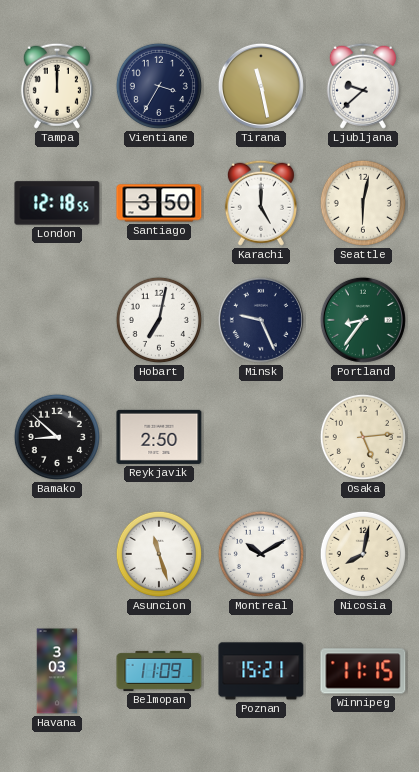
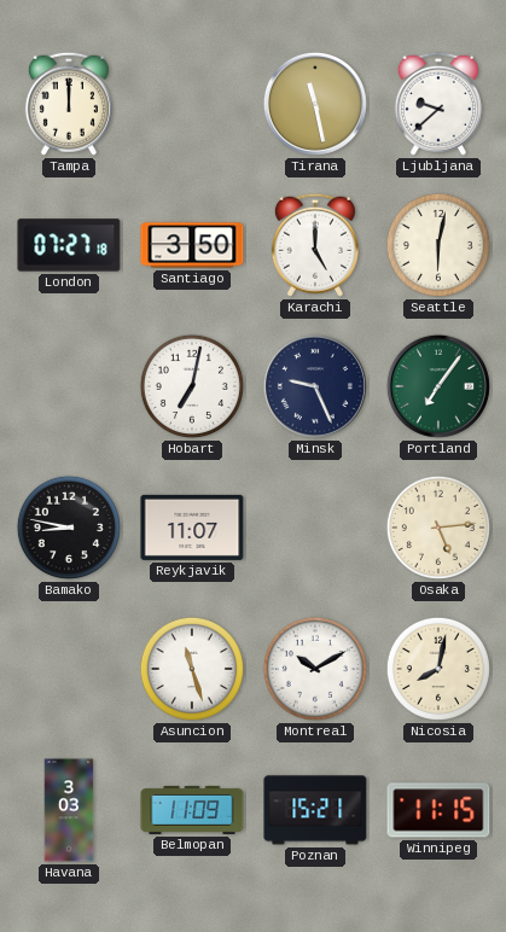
Vientiane: 3:35 -> none
London: 12:18 -> 07:27
Portland: 8:36 -> 7:06
Bamako: 8:52 -> 8:47
Reykjavik: 2:50 -> 11:07
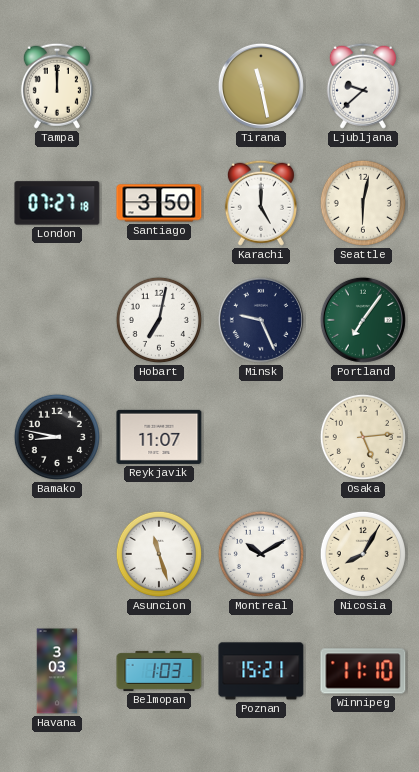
Nicosia: 8:02 -> 8:05
Belmopan: 11:09 -> 1:03
Winnipeg: 11:15 -> 11:10
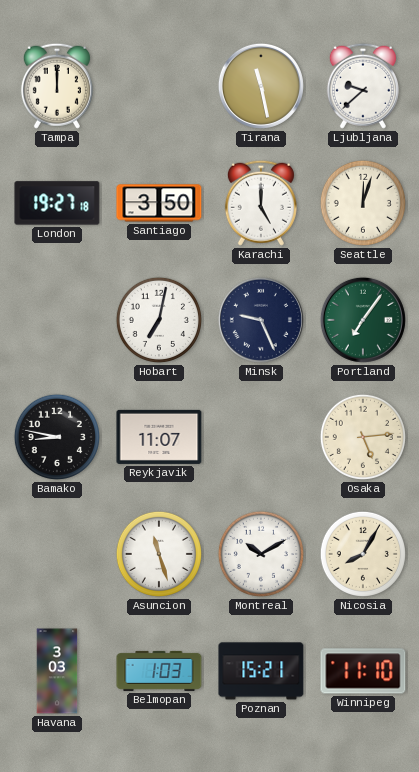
London: 07:27 -> 19:27
Seattle: 6:02 -> 12:03
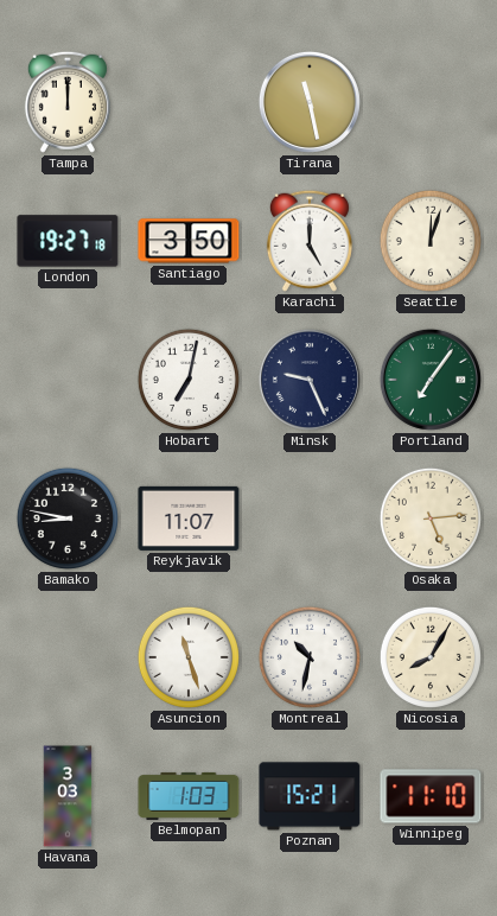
Ljubljana: 9:38 -> none
Montreal: 10:10 -> 10:32
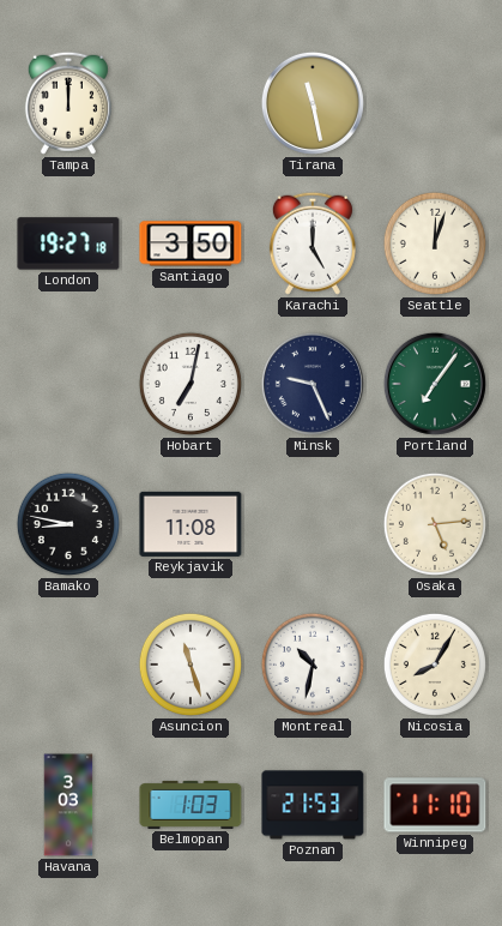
Reykjavik: 11:07 -> 11:08
Poznan: 15:21 -> 21:53
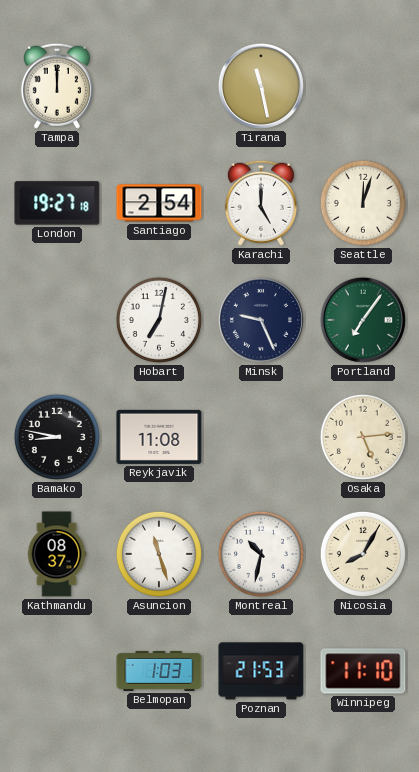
Santiago: 3:50 -> 2:54
Kathmandu: none -> 08:37
Havana: 3:03 -> none
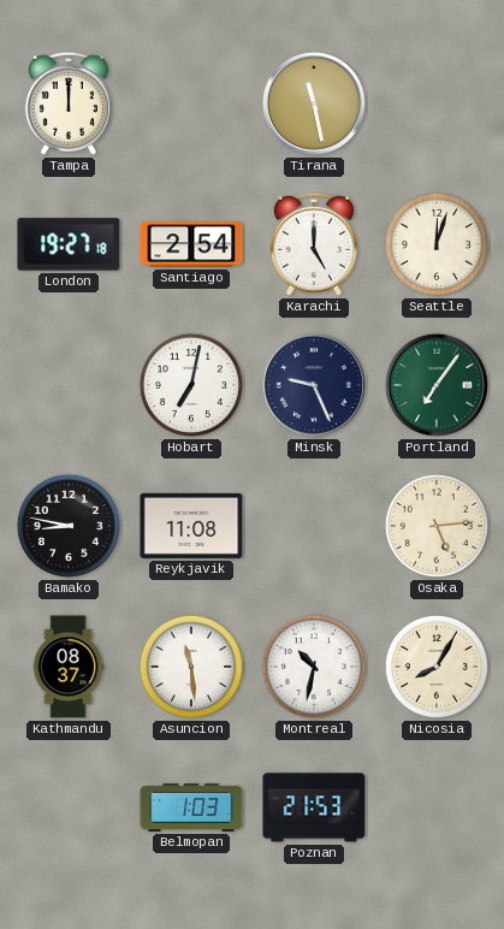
Asuncion: 11:27 -> 11:29
Winnipeg: 11:10 -> none
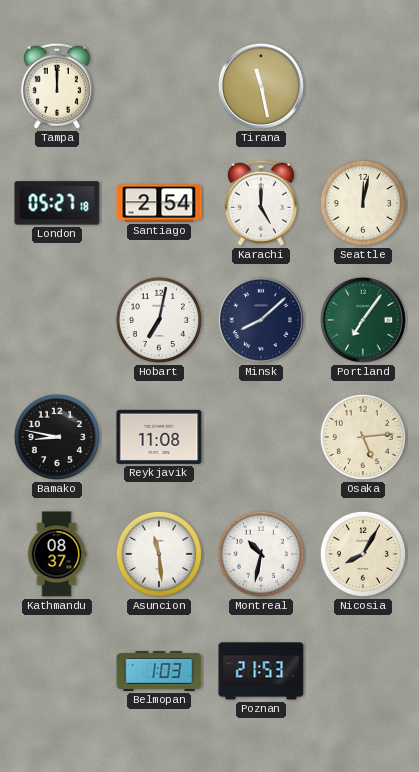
London: 19:27 -> 05:27
Seattle: 12:03 -> 12:02
Minsk: 9:26 -> 8:08
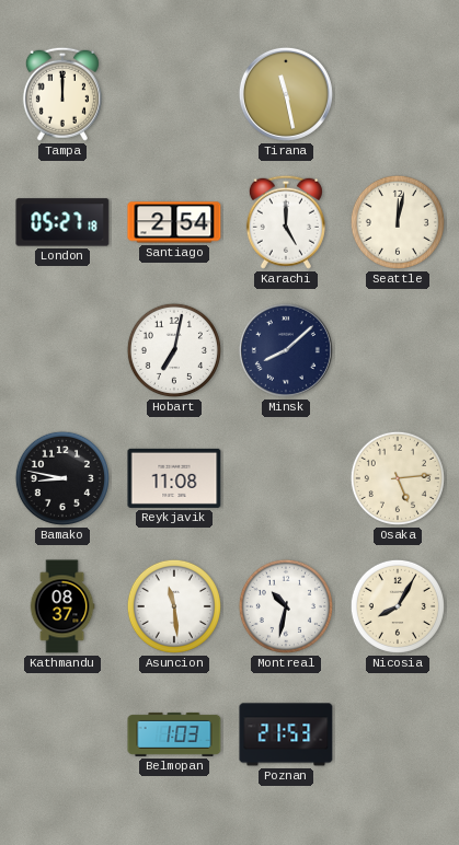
Portland: 7:06 -> none
